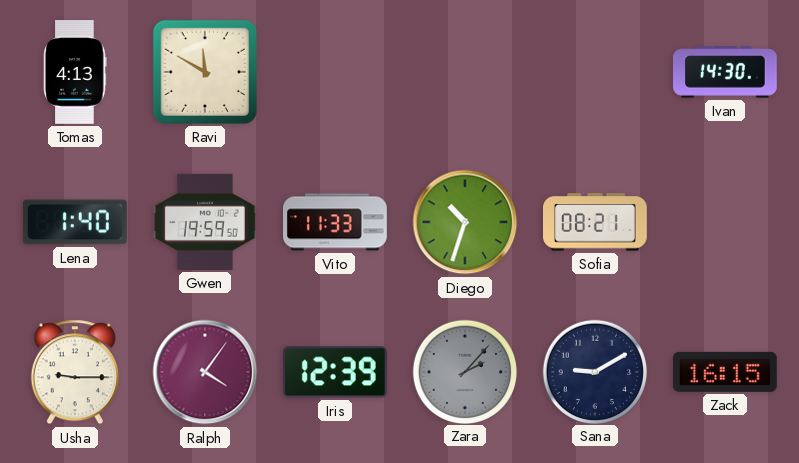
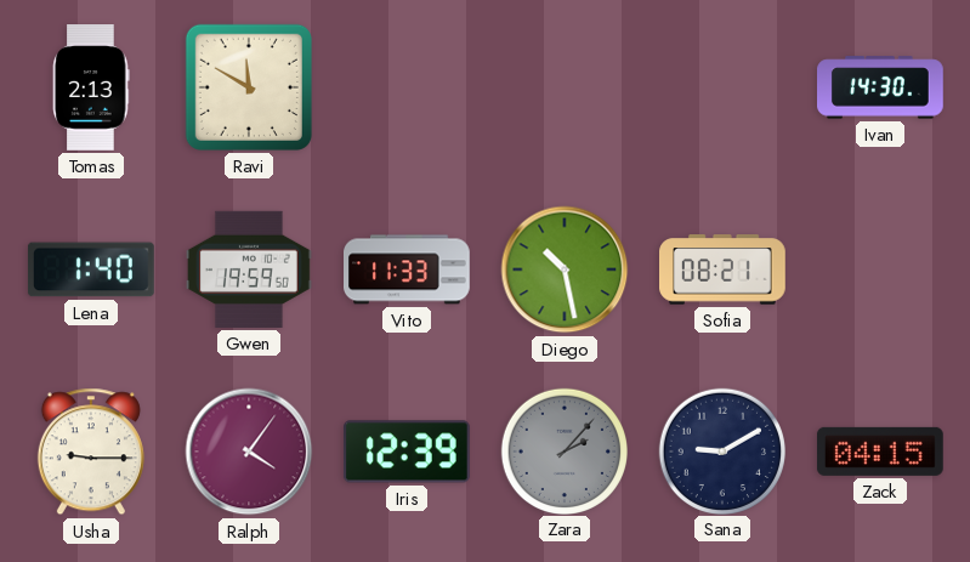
Tomas: 4:13 -> 2:13
Diego: 10:33 -> 10:28
Zack: 16:15 -> 04:15
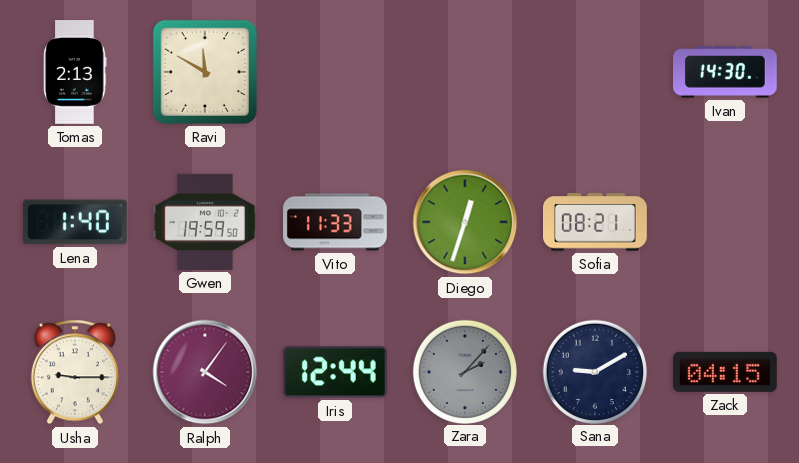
Diego: 10:28 -> 12:33
Iris: 12:39 -> 12:44
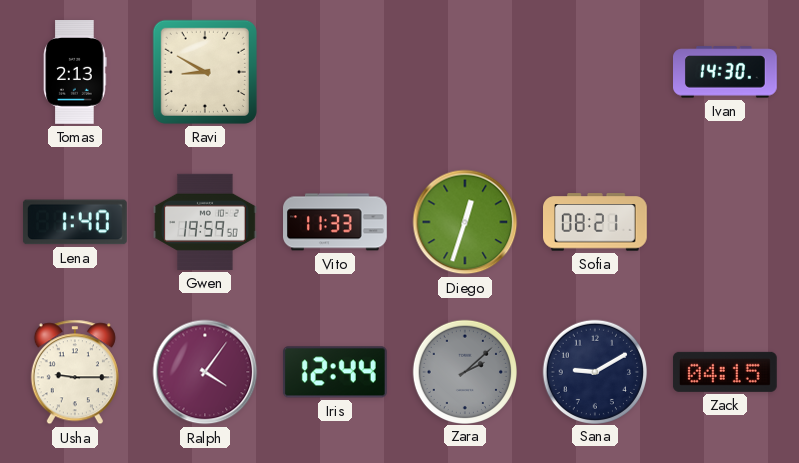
Ravi: 11:50 -> 8:50
Zara: 2:07 -> 2:08
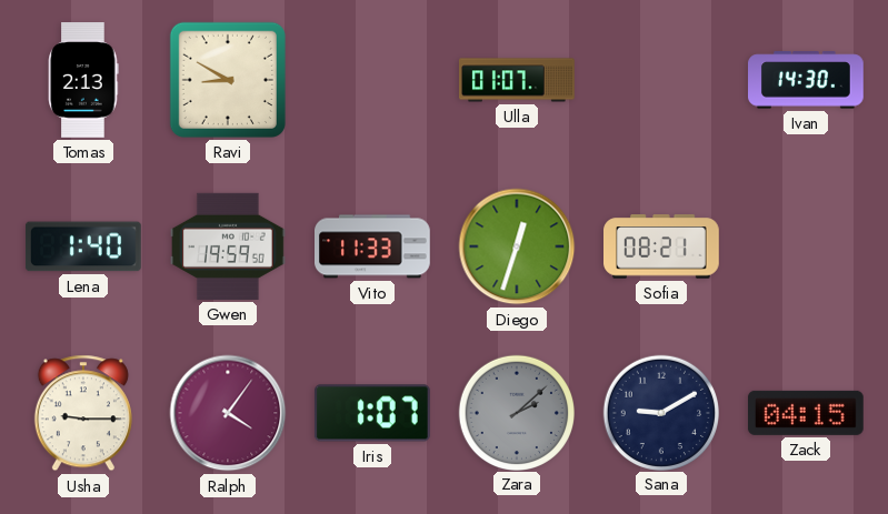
Ulla: none -> 01:07
Iris: 12:44 -> 1:07
